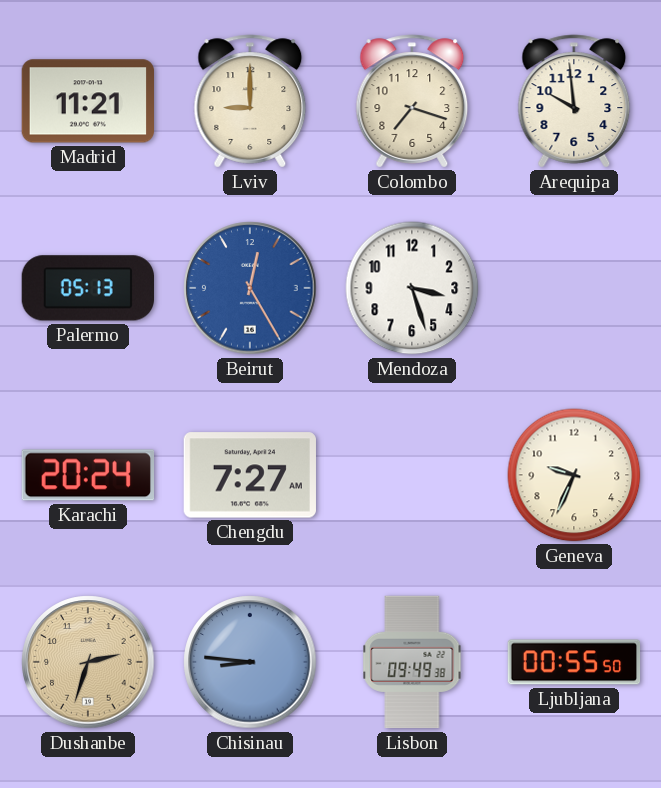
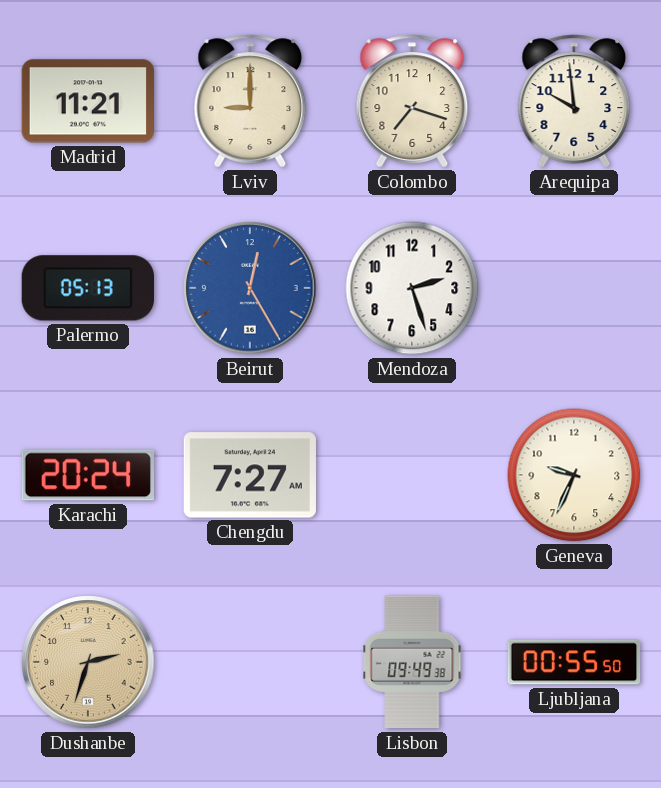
Mendoza: 3:27 -> 2:27
Chisinau: 8:46 -> none
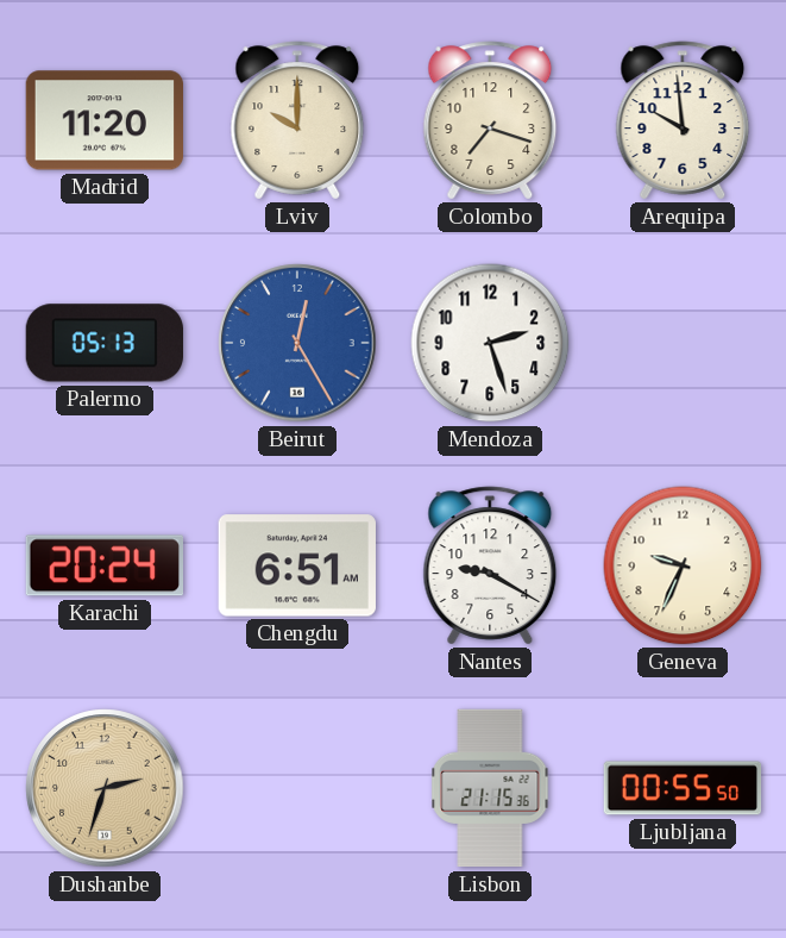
Madrid: 11:21 -> 11:20
Lviv: 9:00 -> 10:00
Chengdu: 7:27 -> 6:51
Nantes: none -> 9:20
Lisbon: 09:49 -> 21:15
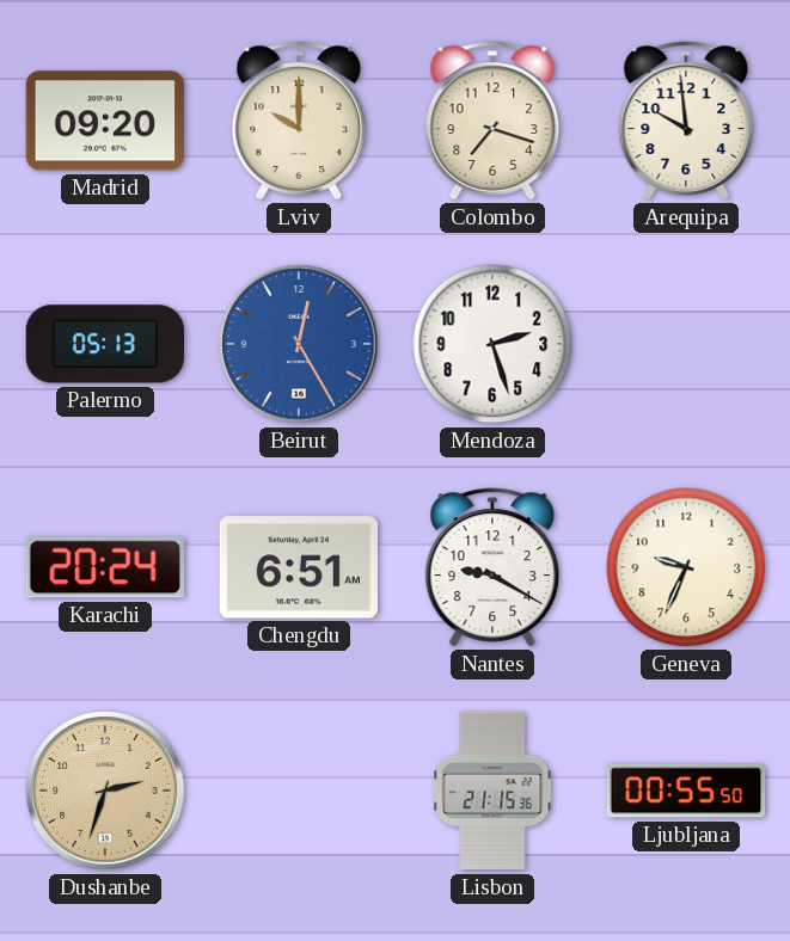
Madrid: 11:20 -> 09:20
